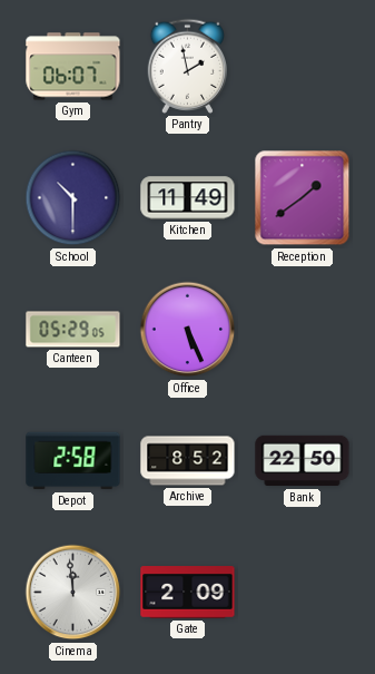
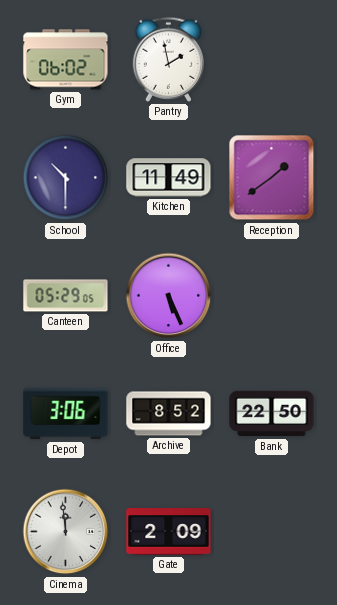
Gym: 06:07 -> 06:02
Depot: 2:58 -> 3:06
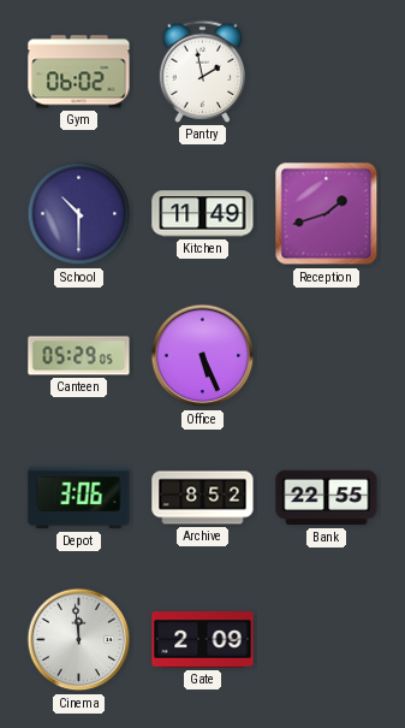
Reception: 1:39 -> 1:42
Bank: 22:50 -> 22:55
